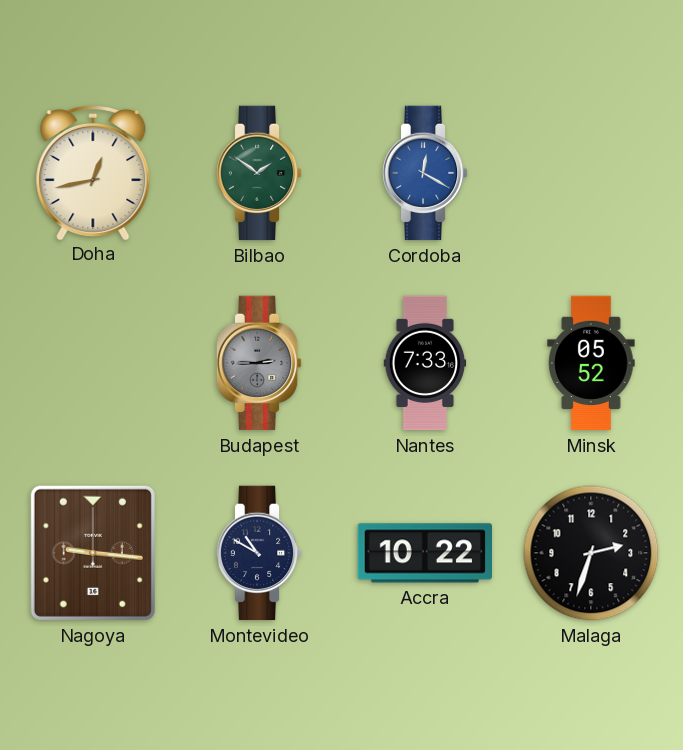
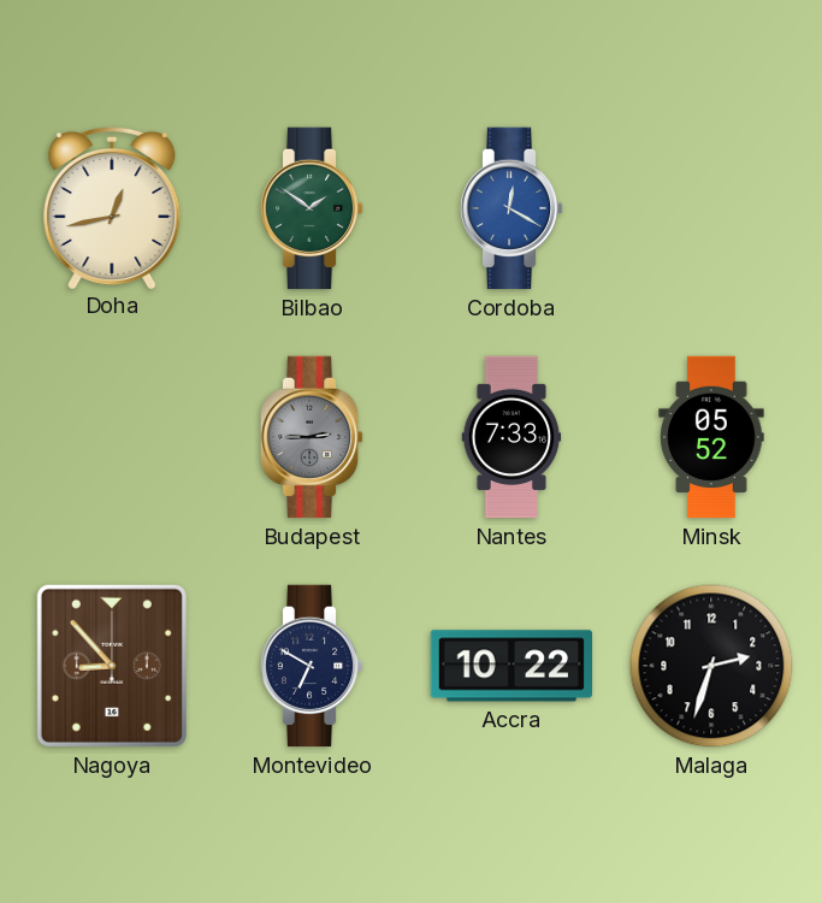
Nagoya: 9:16 -> 8:53
Montevideo: 10:50 -> 6:50
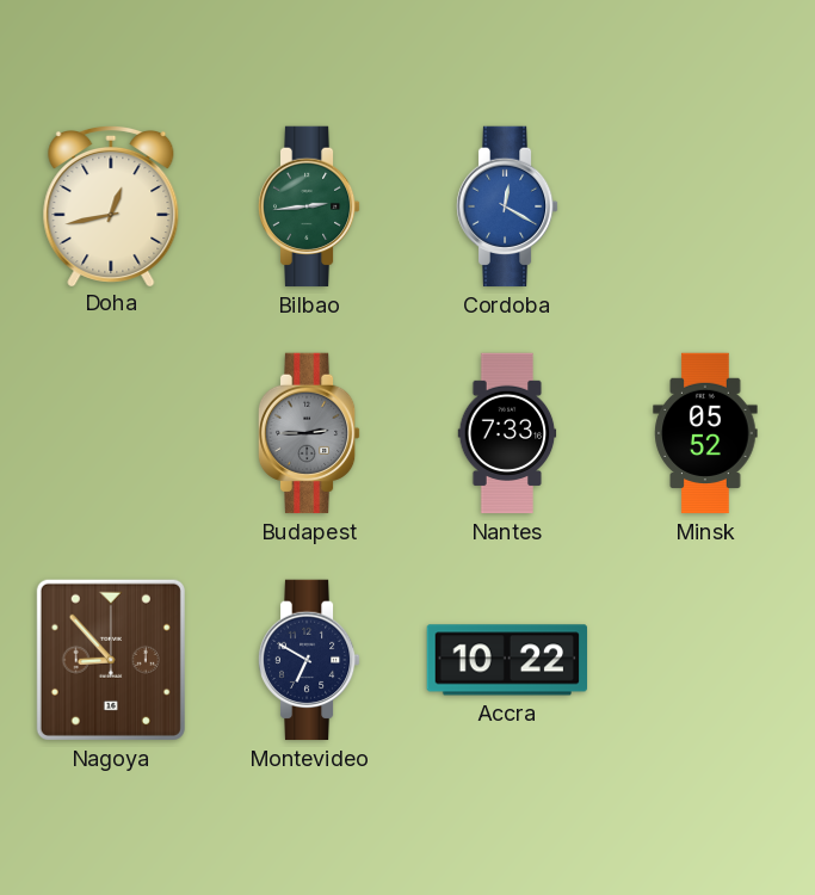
Bilbao: 1:51 -> 2:44
Malaga: 2:33 -> none
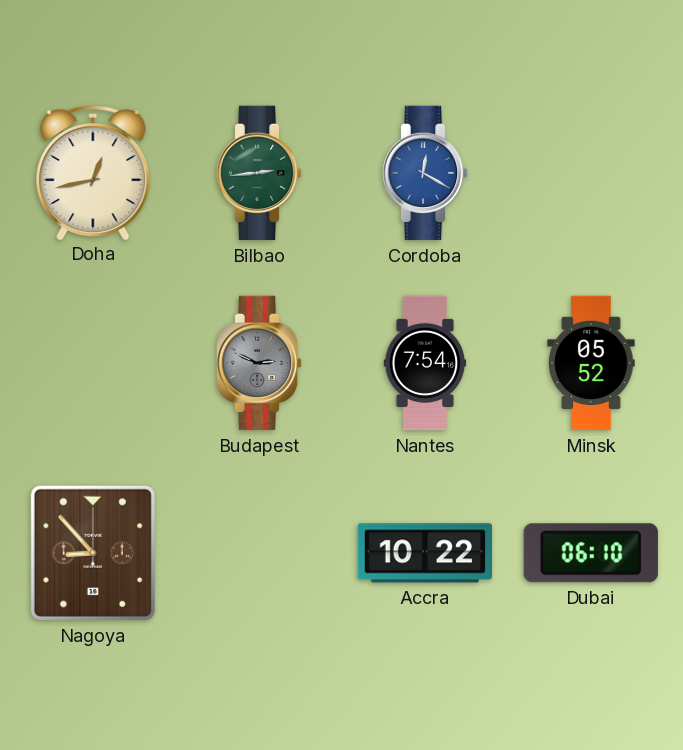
Budapest: 2:45 -> 2:49
Nantes: 7:33 -> 7:54
Montevideo: 6:50 -> none
Dubai: none -> 06:10
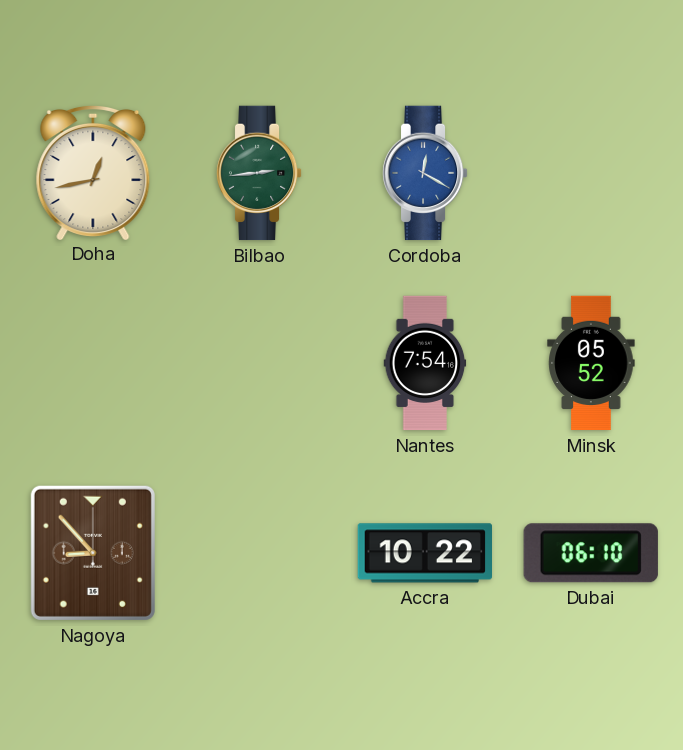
Budapest: 2:49 -> none
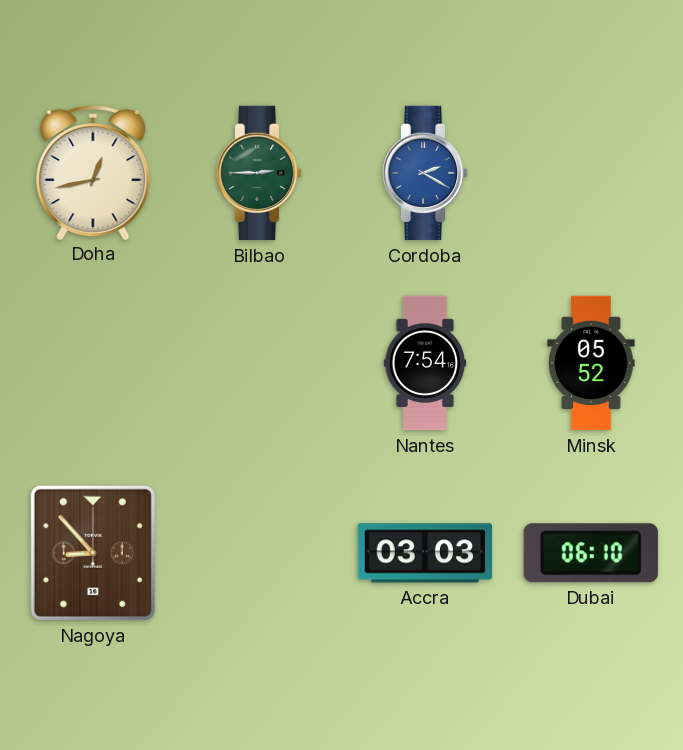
Bilbao: 2:44 -> 2:45
Cordoba: 12:20 -> 2:20
Accra: 10:22 -> 03:03
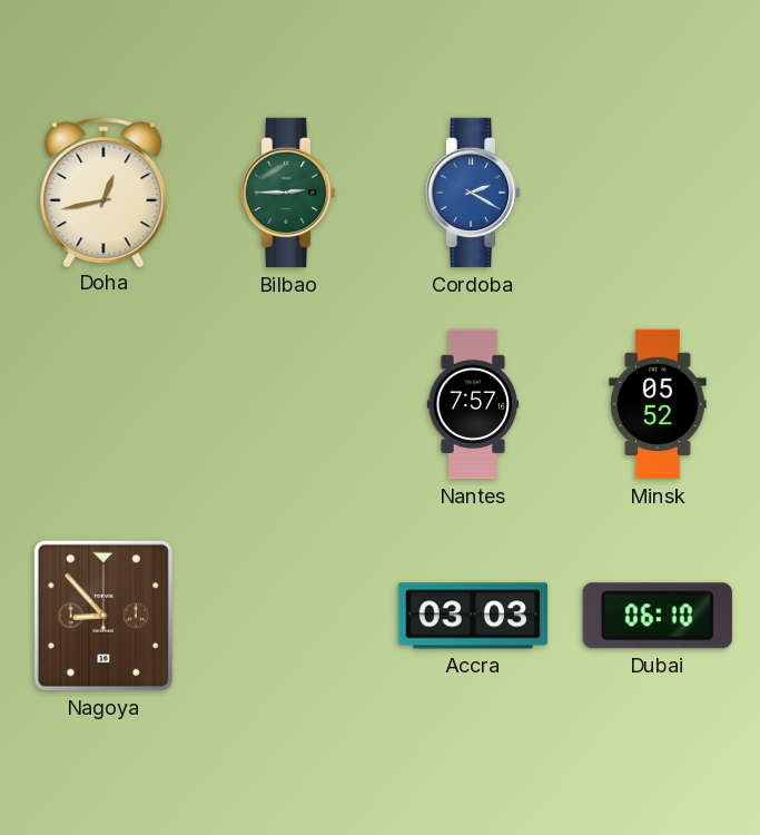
Nantes: 7:54 -> 7:57
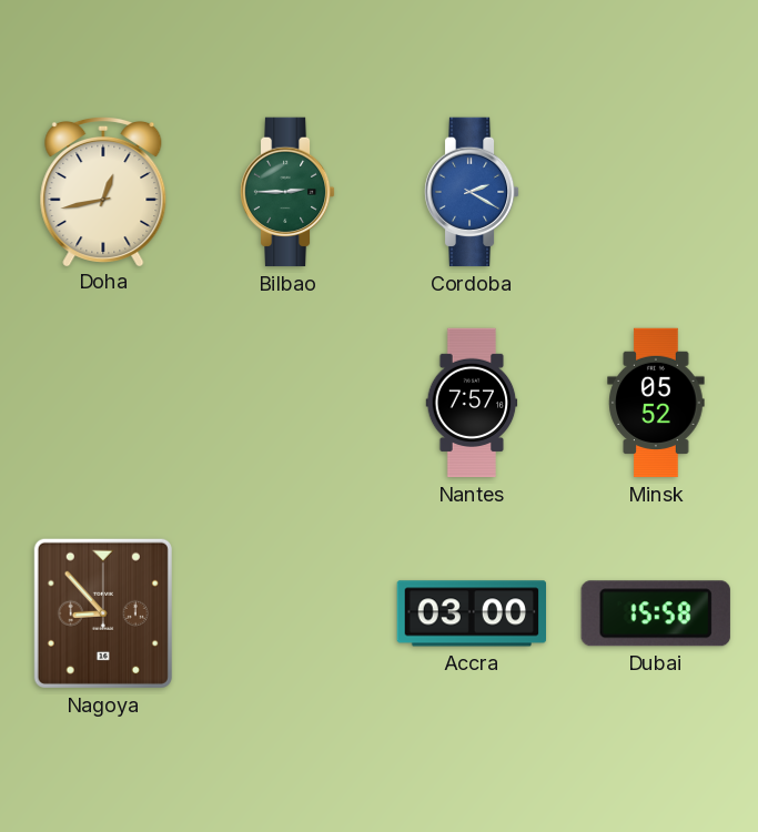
Accra: 03:03 -> 03:00
Dubai: 06:10 -> 15:58
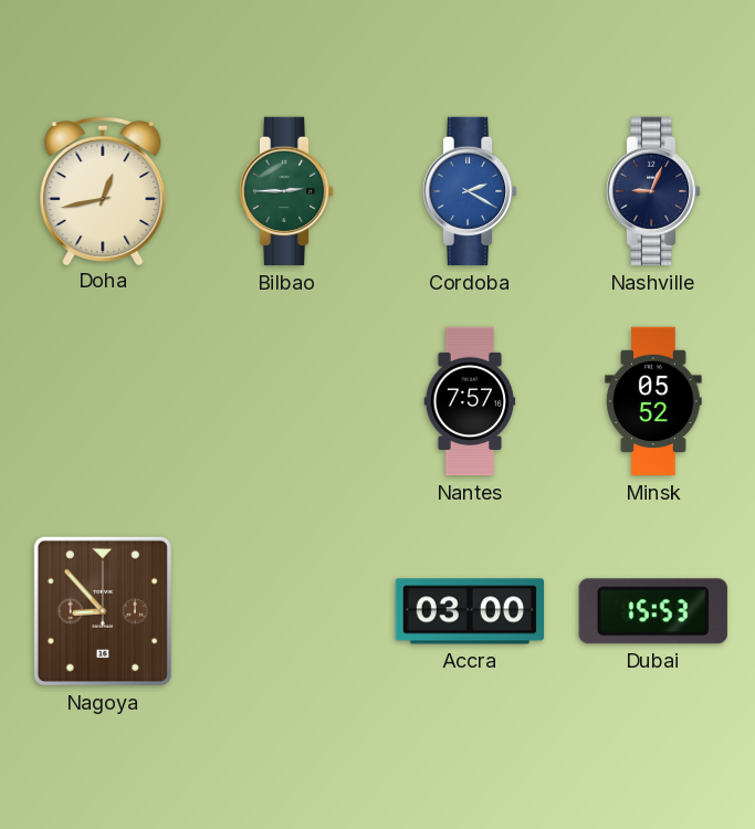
Nashville: none -> 9:04
Dubai: 15:58 -> 15:53
